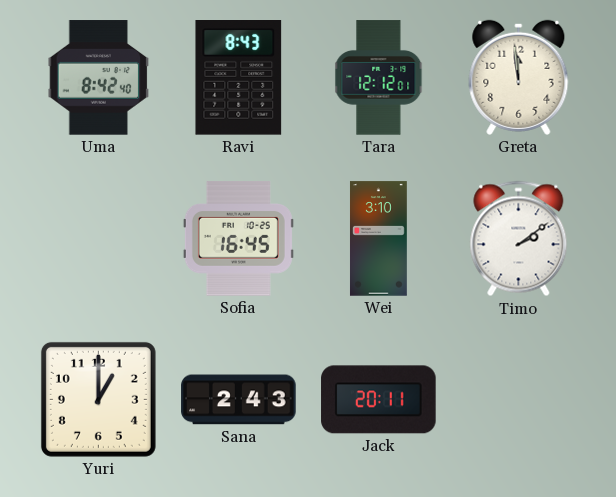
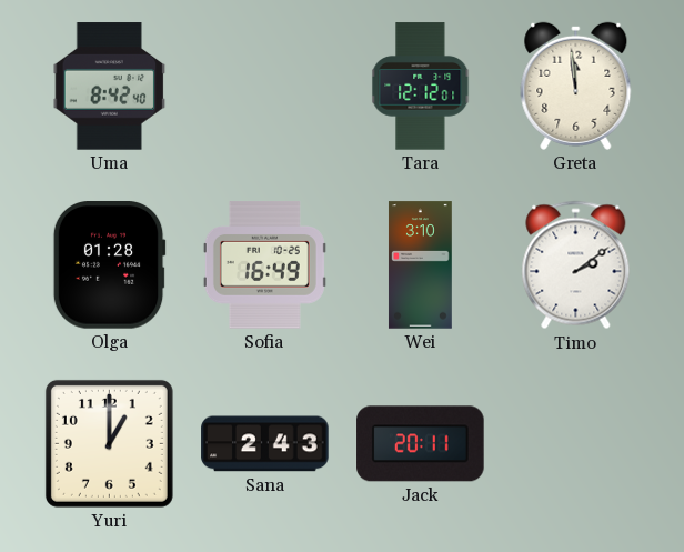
Ravi: 8:43 -> none
Olga: none -> 01:28
Sofia: 16:45 -> 16:49
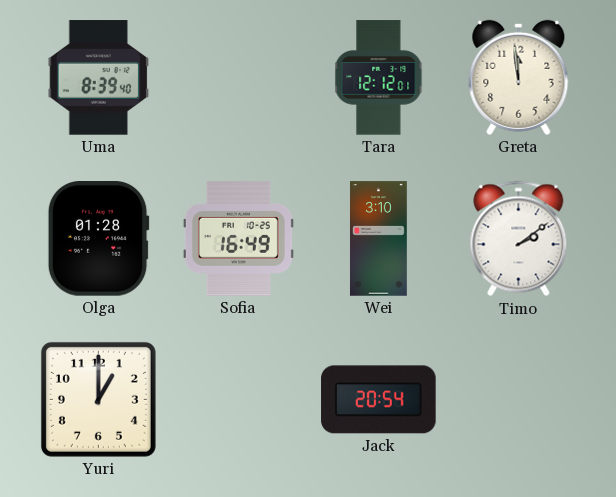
Uma: 8:42 -> 8:39
Sana: 2:43 -> none
Jack: 20:11 -> 20:54
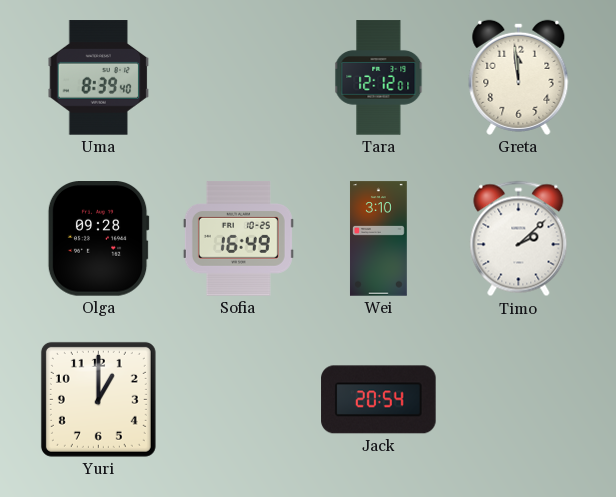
Olga: 01:28 -> 09:28
Timo: 2:09 -> 2:08
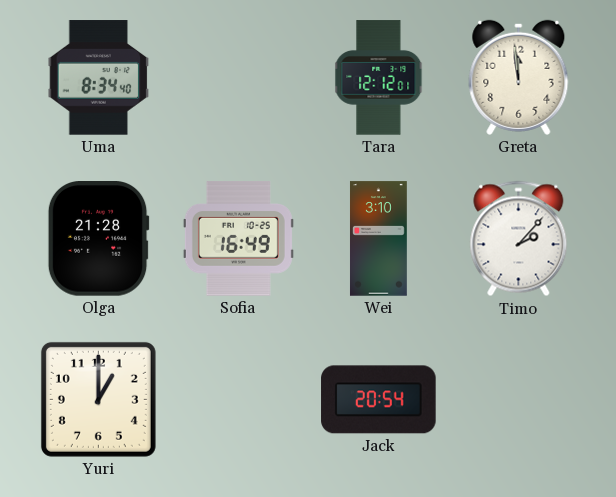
Uma: 8:39 -> 8:34
Olga: 09:28 -> 21:28
Timo: 2:08 -> 2:07
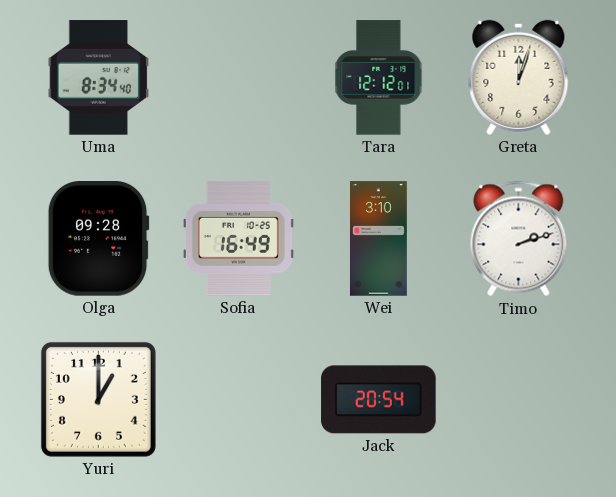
Greta: 11:59 -> 12:03
Olga: 21:28 -> 09:28
Timo: 2:07 -> 2:12
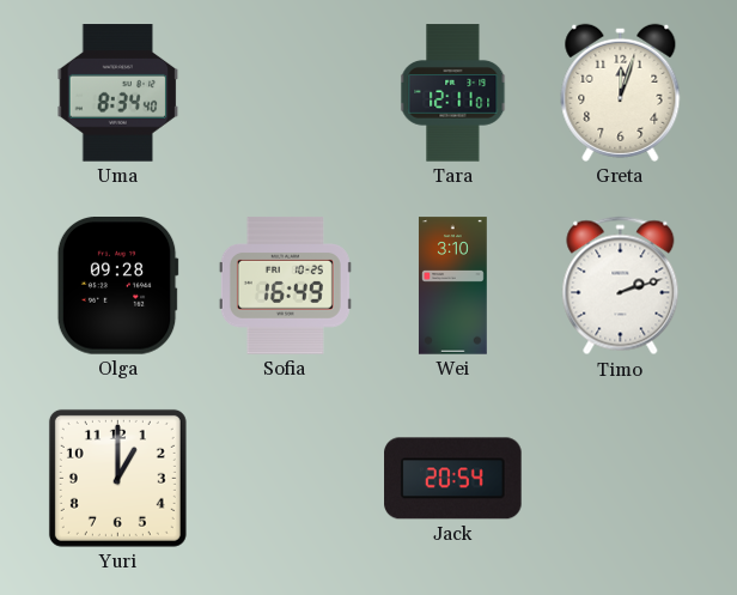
Tara: 12:12 -> 12:11
